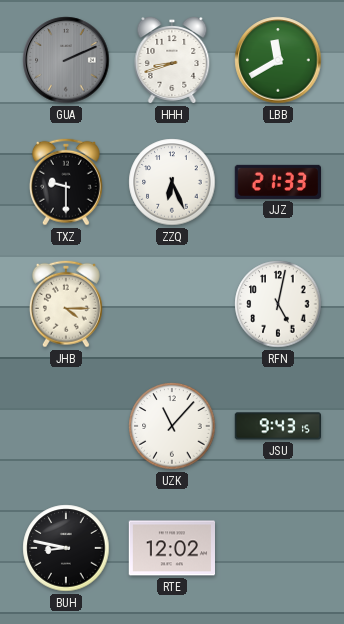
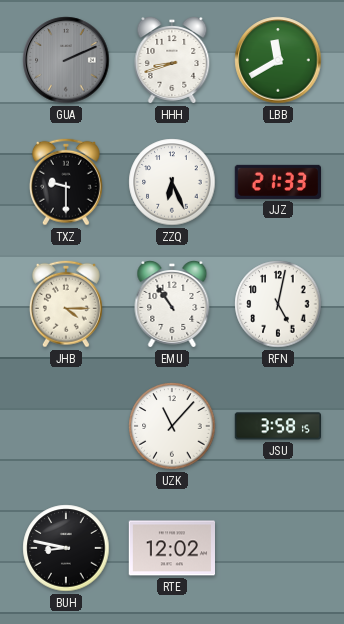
EMU: none -> 10:54
JSU: 9:43 -> 3:58
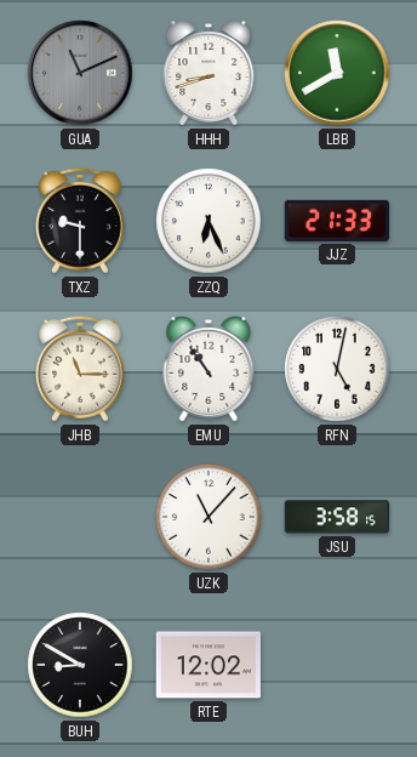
GUA: 2:11 -> 11:11
JHB: 4:15 -> 11:15
BUH: 8:47 -> 8:50
